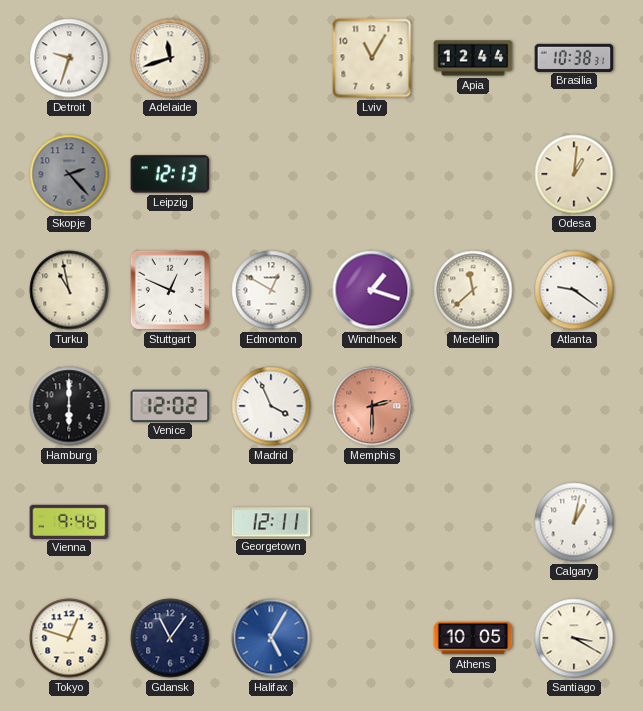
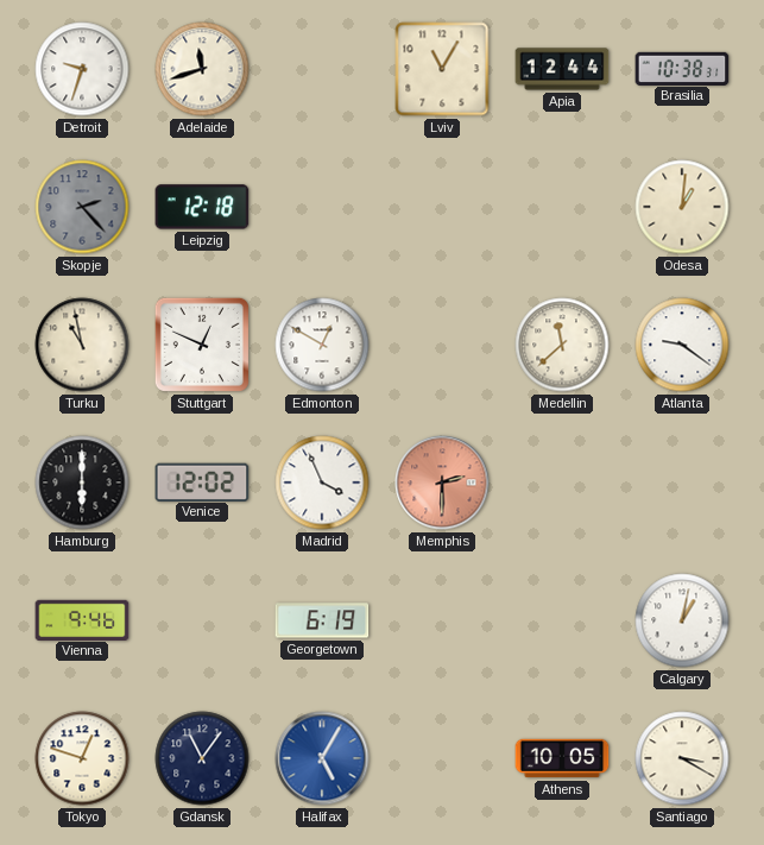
Leipzig: 12:13 -> 12:18
Windhoek: 1:18 -> none
Georgetown: 12:11 -> 6:19
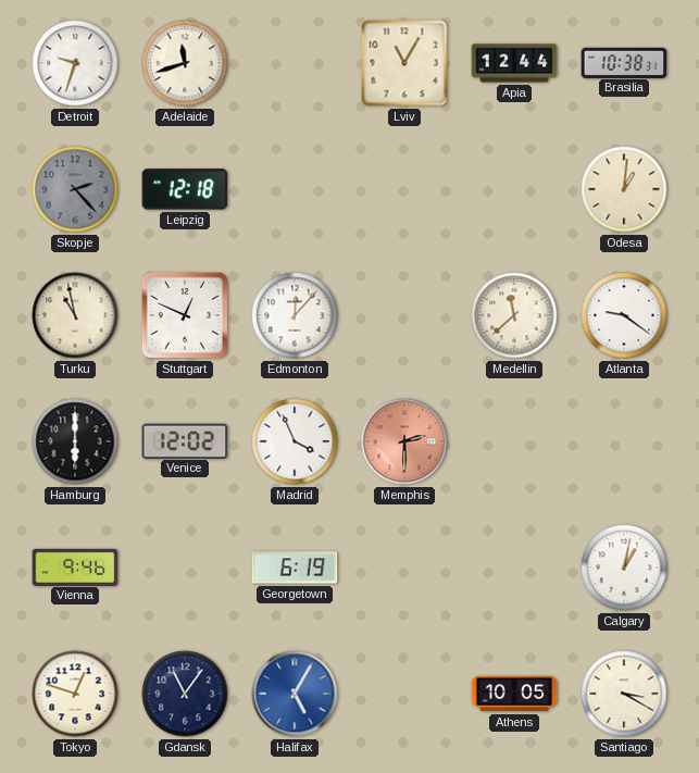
Edmonton: 12:50 -> 12:07
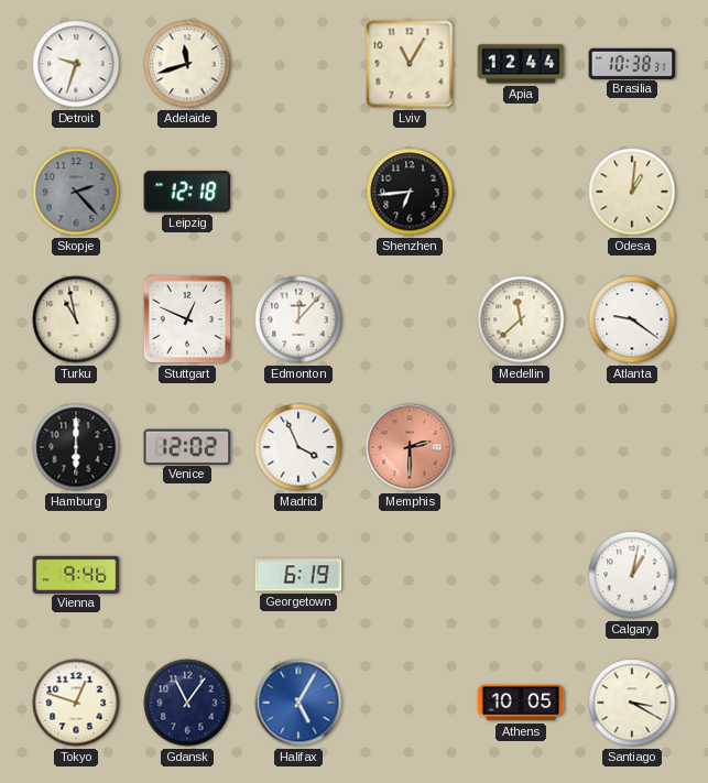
Shenzhen: none -> 6:44
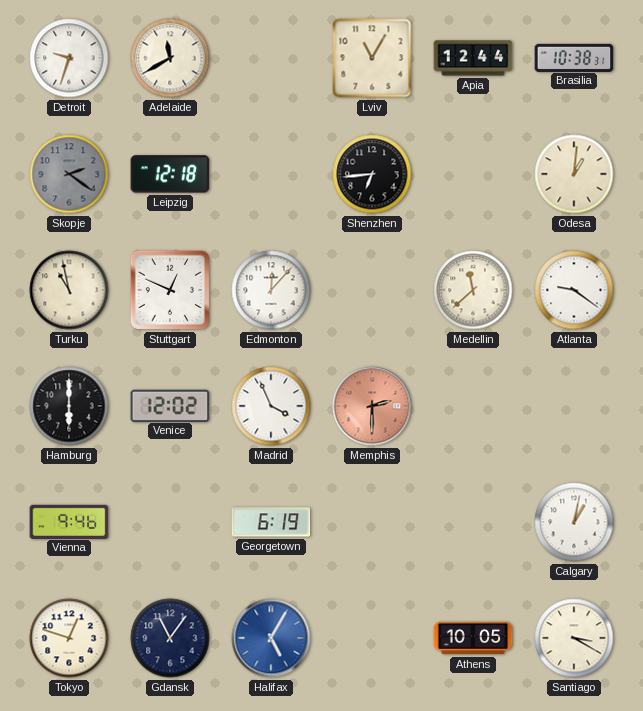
Adelaide: 11:42 -> 11:40
Skopje: 2:23 -> 2:21
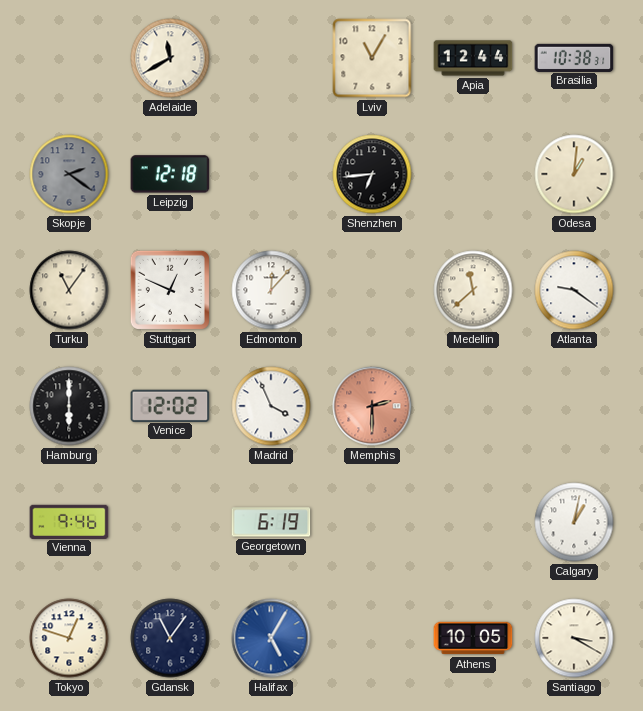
Detroit: 9:33 -> none
Turku: 10:58 -> 11:06
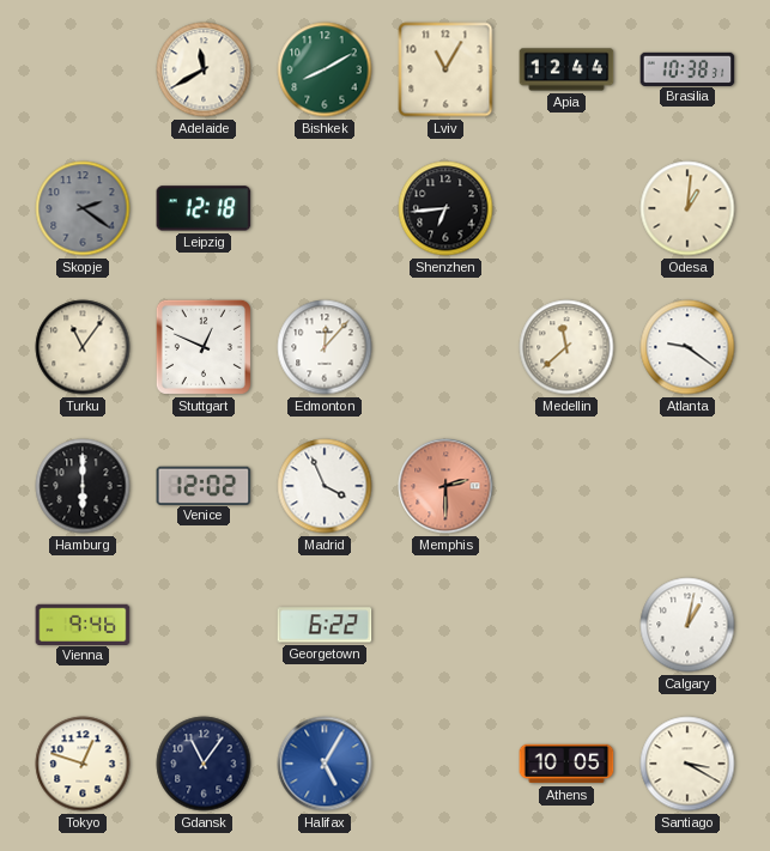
Bishkek: none -> 8:10
Georgetown: 6:19 -> 6:22
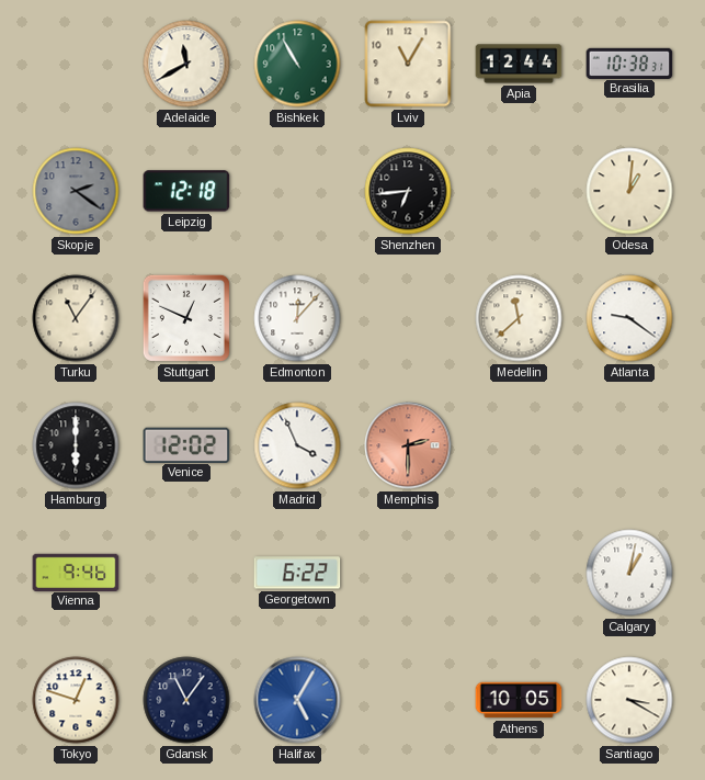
Bishkek: 8:10 -> 10:55
